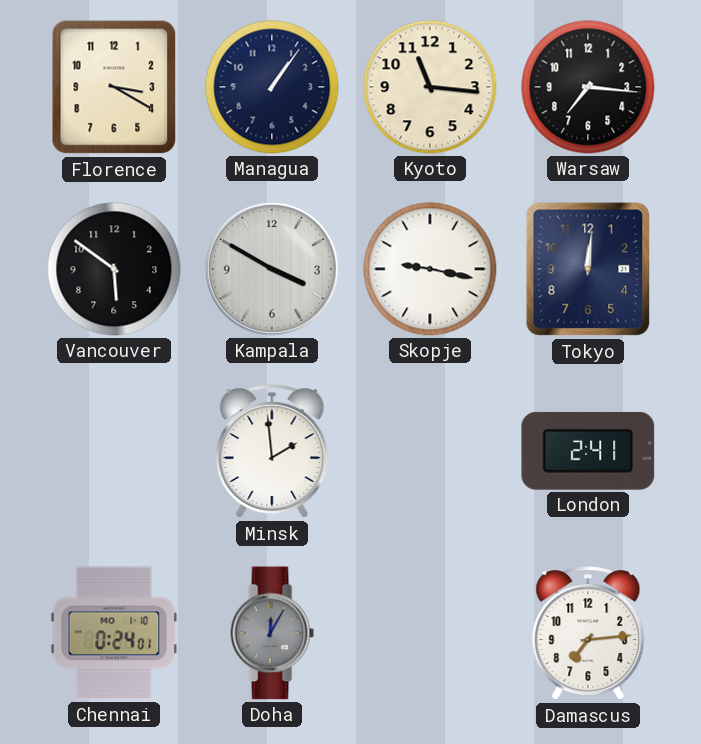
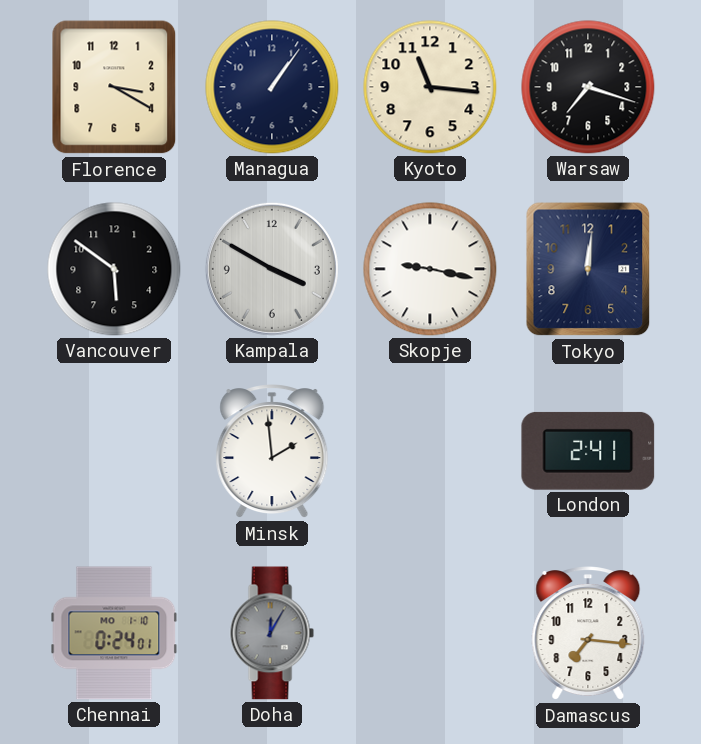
Warsaw: 7:16 -> 7:18
Damascus: 7:14 -> 7:16
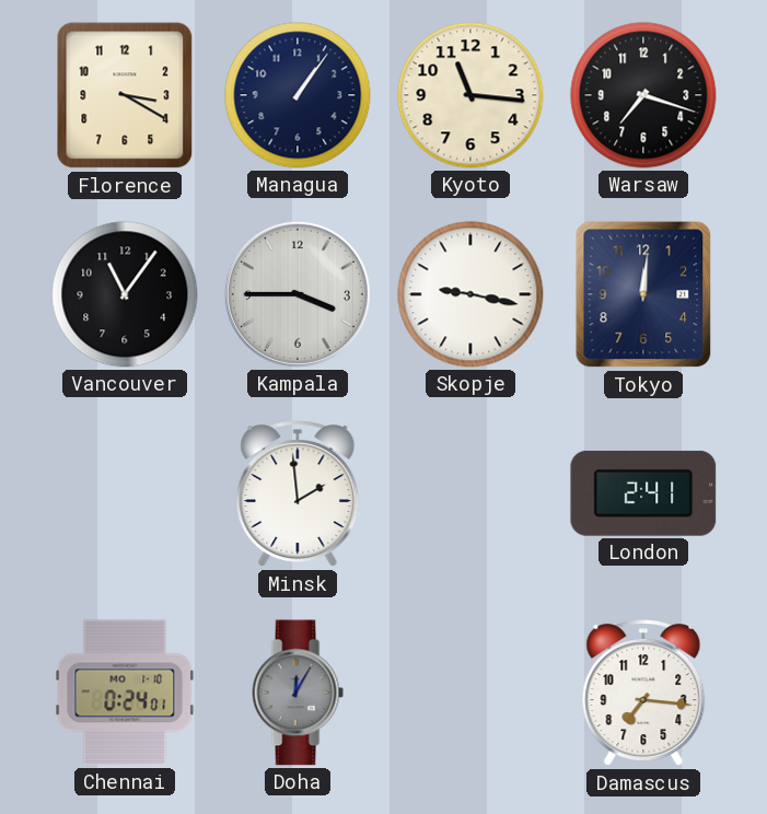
Vancouver: 5:51 -> 11:06
Kampala: 3:50 -> 3:45
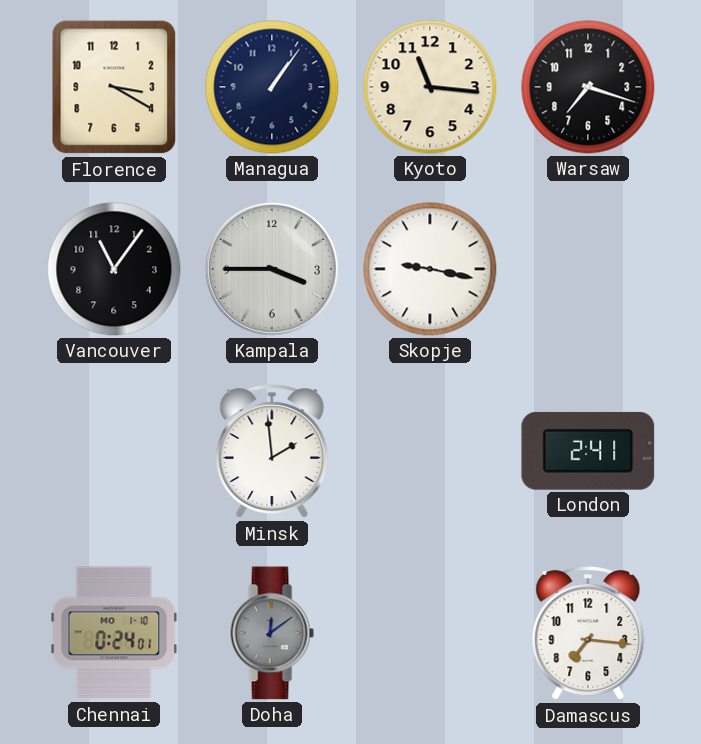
Tokyo: 12:01 -> none
Doha: 12:05 -> 12:09
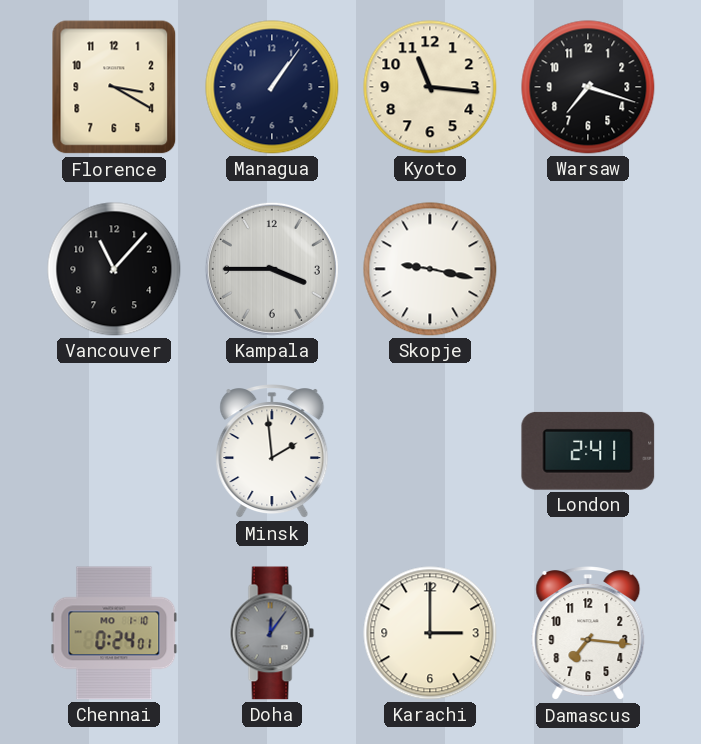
Vancouver: 11:06 -> 11:07
Doha: 12:09 -> 12:06
Karachi: none -> 3:00
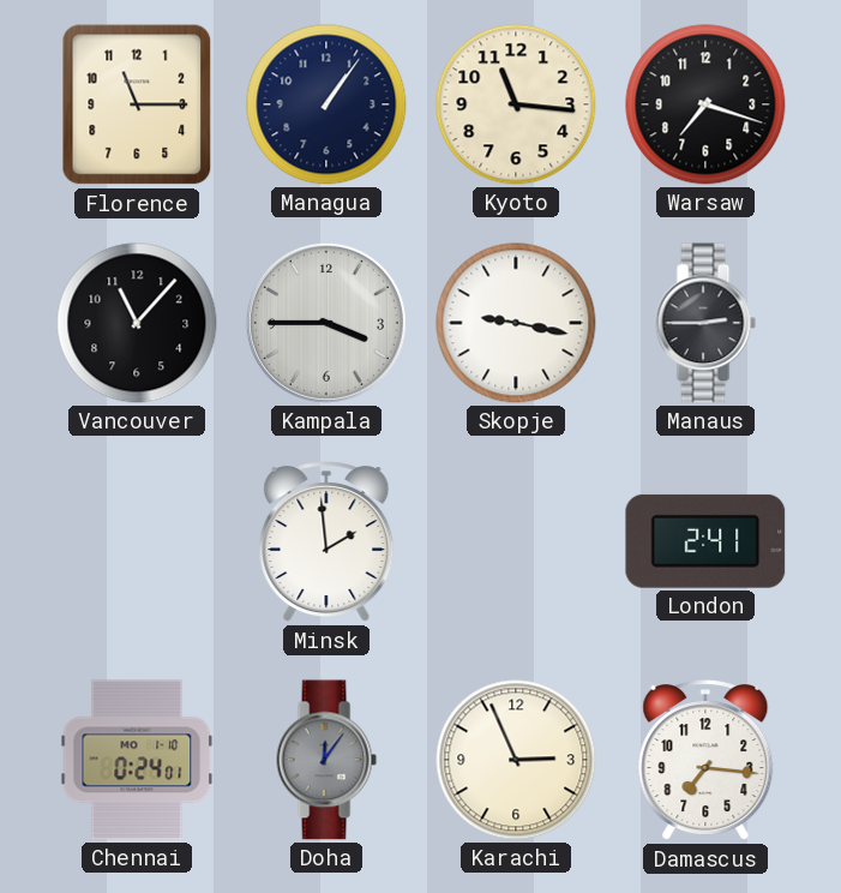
Florence: 3:20 -> 11:15
Manaus: none -> 2:45
Karachi: 3:00 -> 2:56
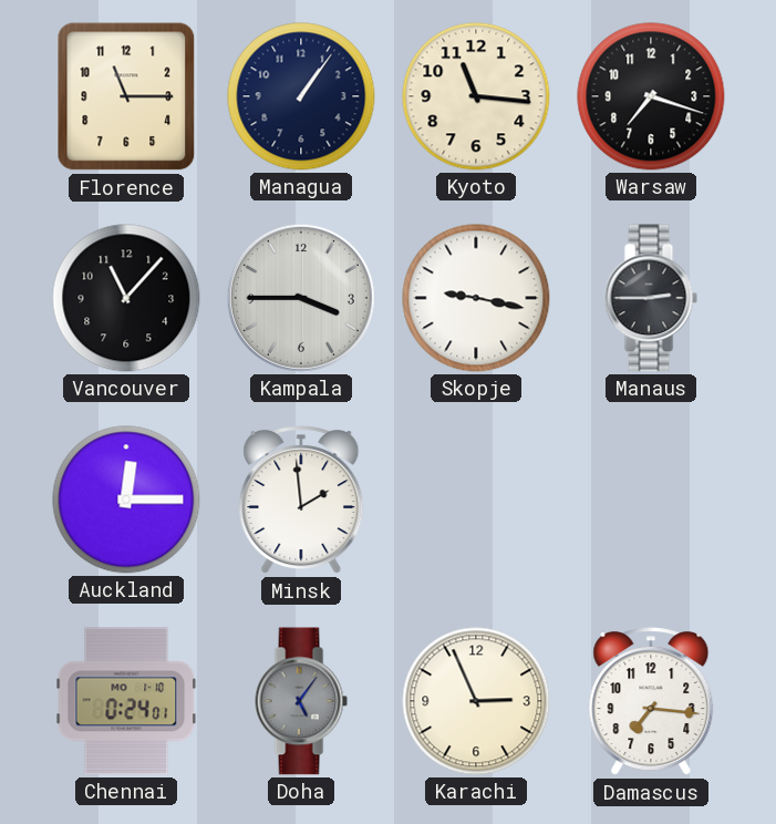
Auckland: none -> 12:15
London: 2:41 -> none
Doha: 12:06 -> 5:06
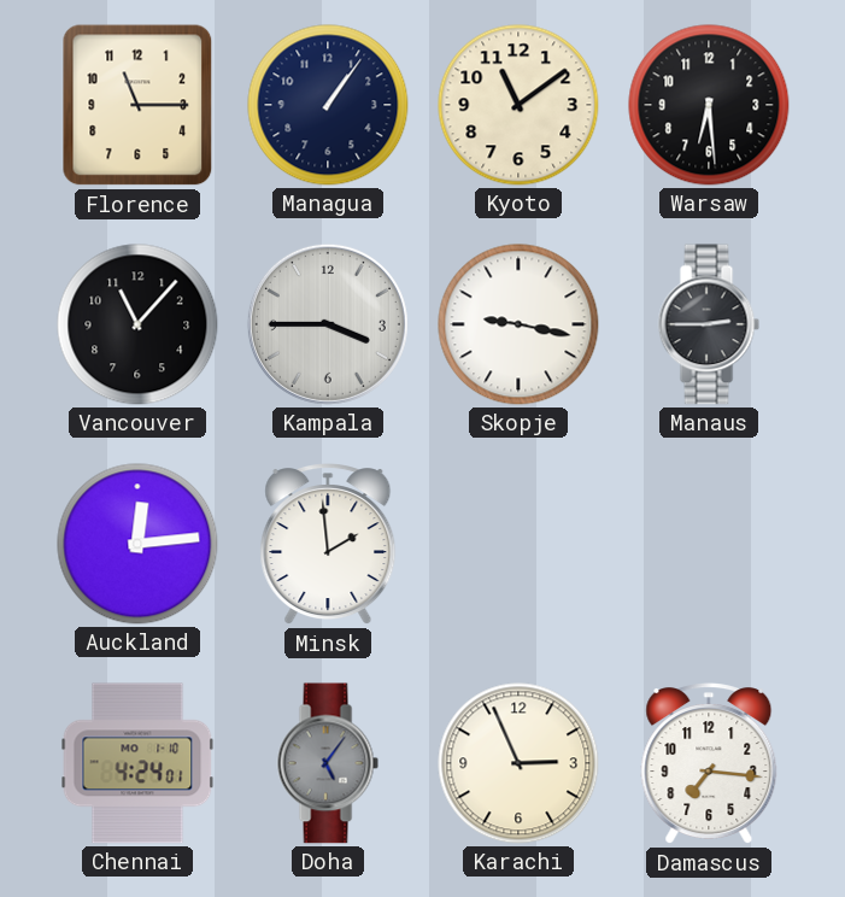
Kyoto: 11:16 -> 11:09
Warsaw: 7:18 -> 6:29
Auckland: 12:15 -> 12:14
Chennai: 0:24 -> 4:24
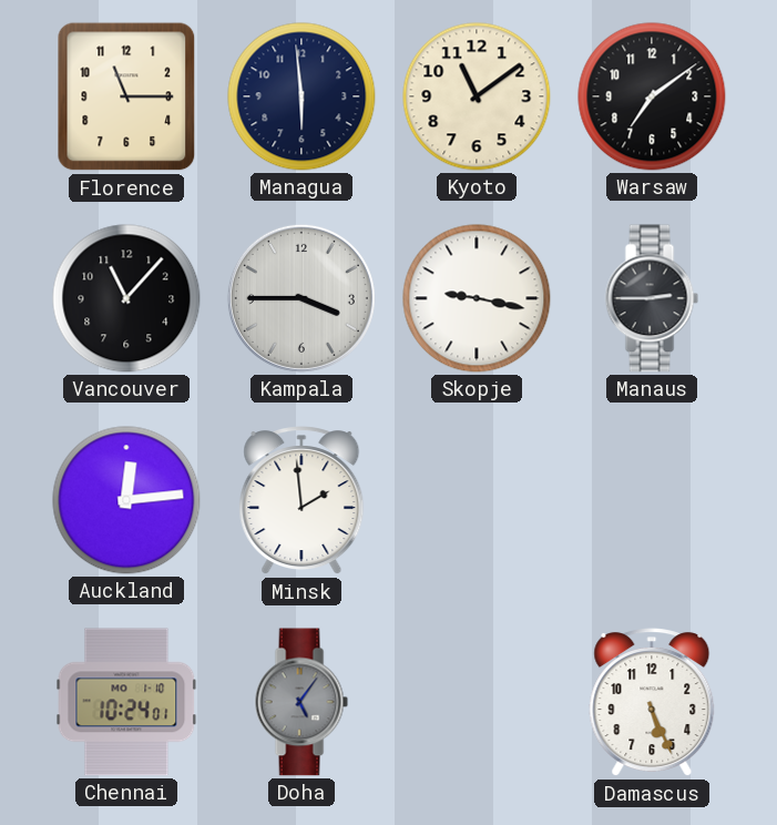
Managua: 1:06 -> 5:59
Warsaw: 6:29 -> 7:09
Chennai: 4:24 -> 10:24
Karachi: 2:56 -> none
Damascus: 7:16 -> 5:26
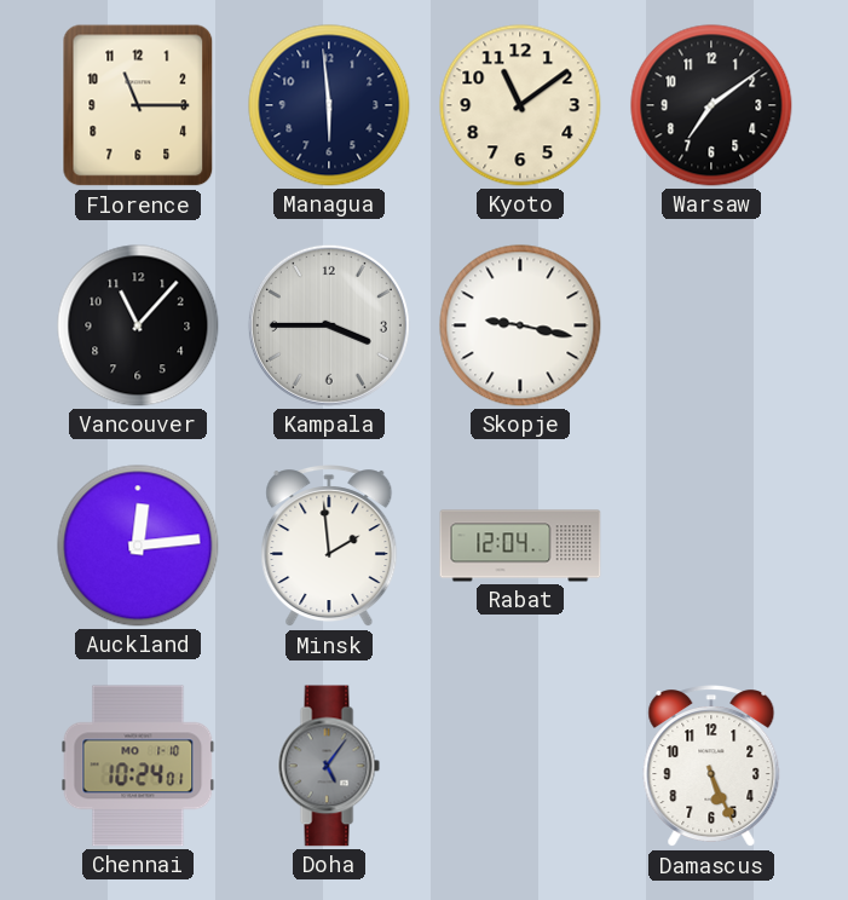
Manaus: 2:45 -> none
Rabat: none -> 12:04
